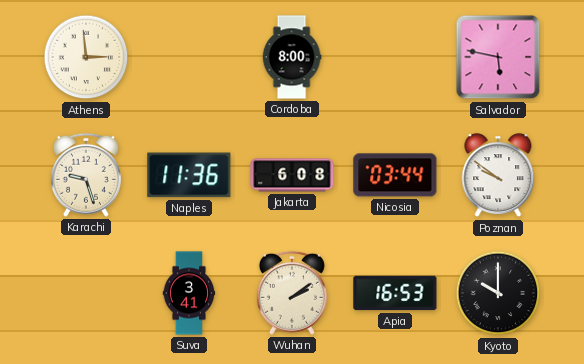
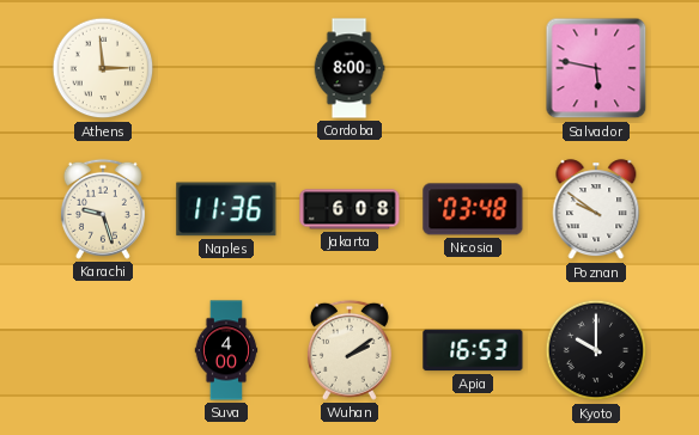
Nicosia: 03:44 -> 03:48
Suva: 3:41 -> 4:00
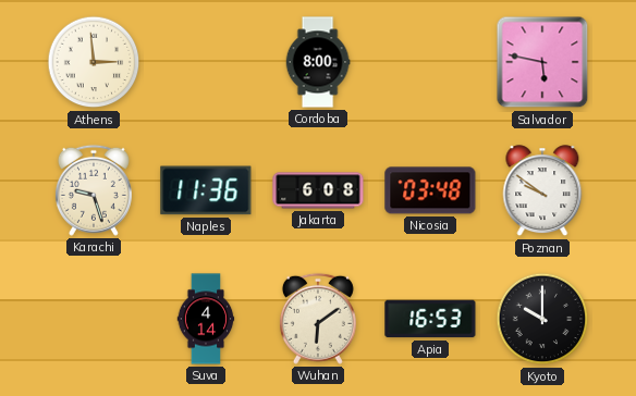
Suva: 4:00 -> 4:14
Wuhan: 2:09 -> 6:09
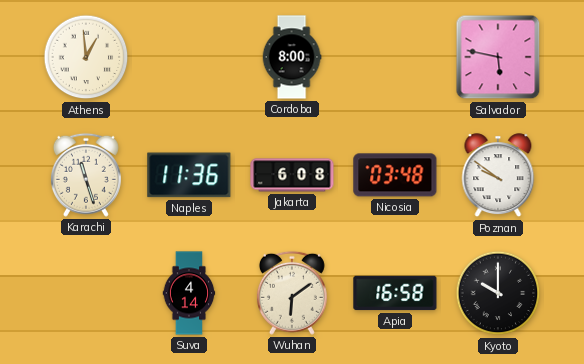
Athens: 2:59 -> 12:59
Karachi: 9:27 -> 11:27
Apia: 16:53 -> 16:58
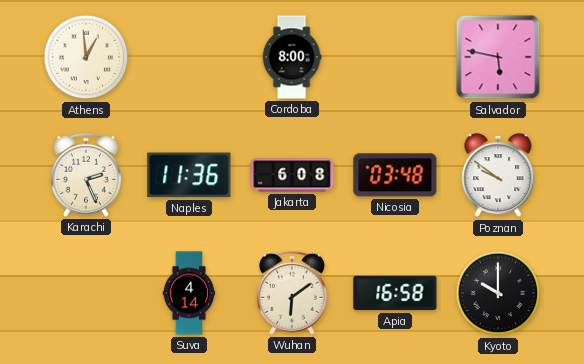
Karachi: 11:27 -> 2:26
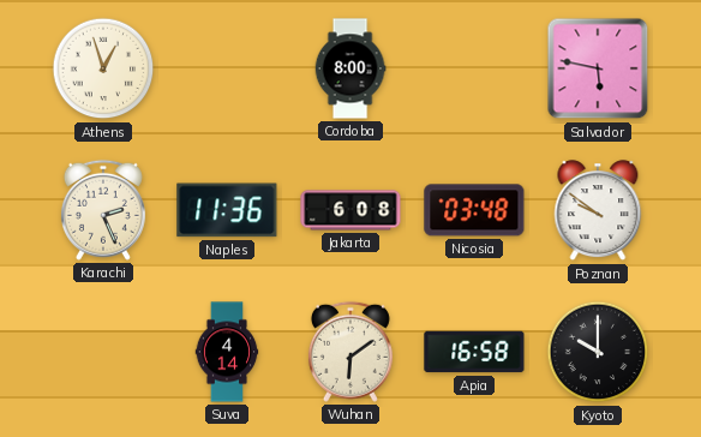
Athens: 12:59 -> 12:57
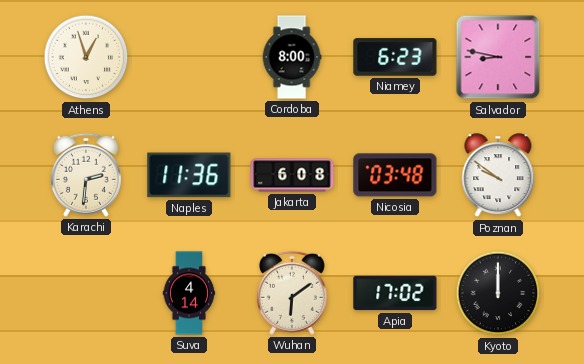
Niamey: none -> 6:23
Salvador: 5:47 -> 8:47
Karachi: 2:26 -> 2:31
Apia: 16:58 -> 17:02
Kyoto: 10:00 -> 12:00
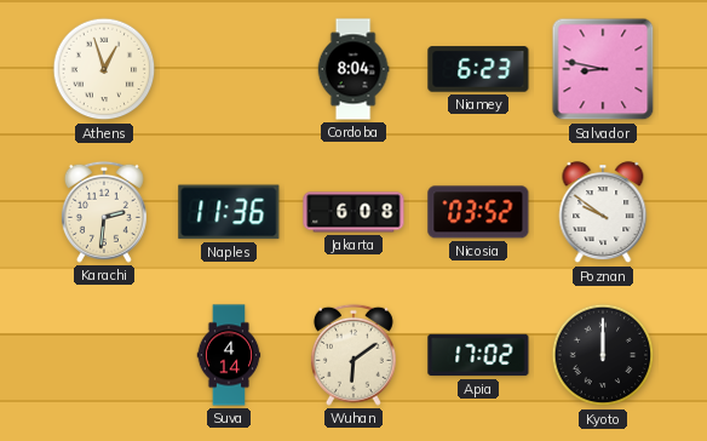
Cordoba: 8:00 -> 8:04
Nicosia: 03:48 -> 03:52
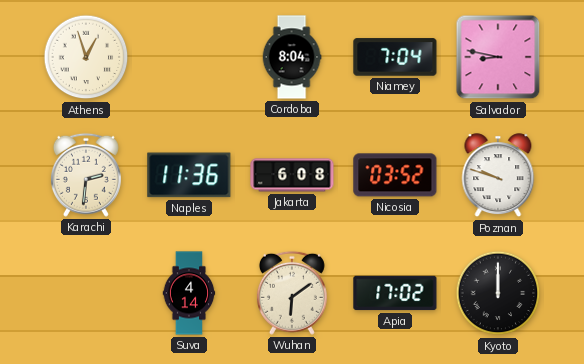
Niamey: 6:23 -> 7:04
Poznan: 9:51 -> 9:48
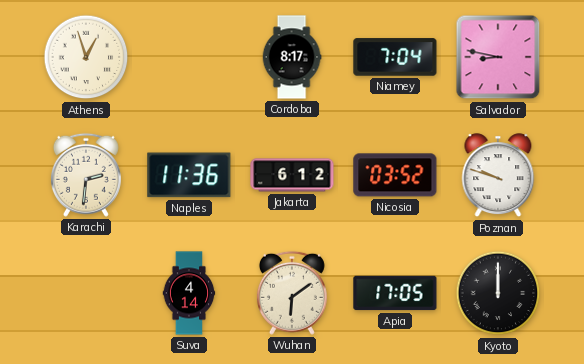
Cordoba: 8:04 -> 8:17
Jakarta: 6:08 -> 6:12
Apia: 17:02 -> 17:05
